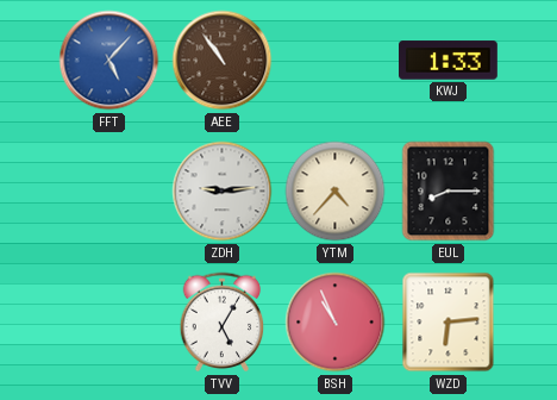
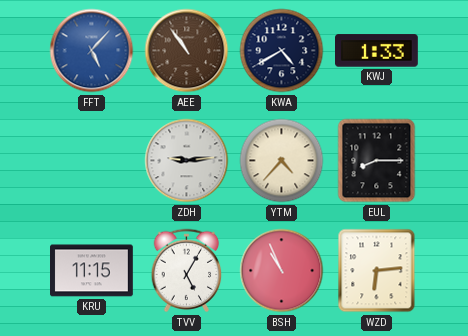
KWA: none -> 4:40
KRU: none -> 11:15
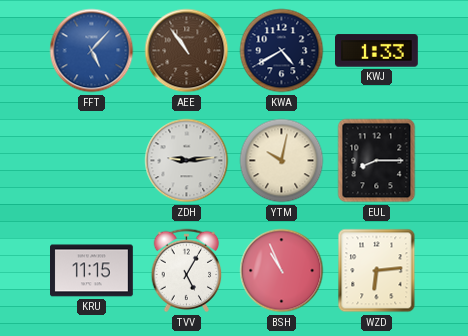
YTM: 4:37 -> 10:02
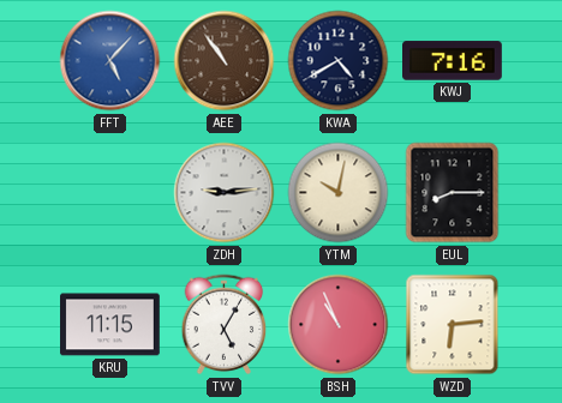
KWJ: 1:33 -> 7:16
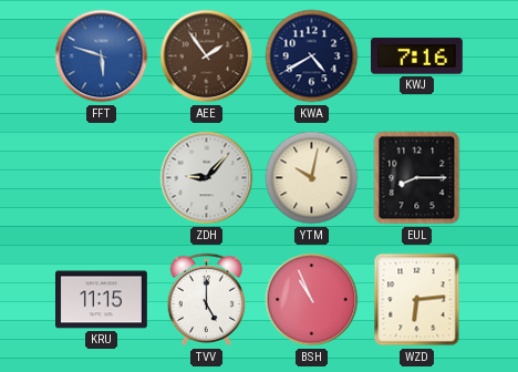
FFT: 5:07 -> 5:48
AEE: 10:54 -> 1:54
ZDH: 9:14 -> 9:07
TVV: 5:05 -> 5:00
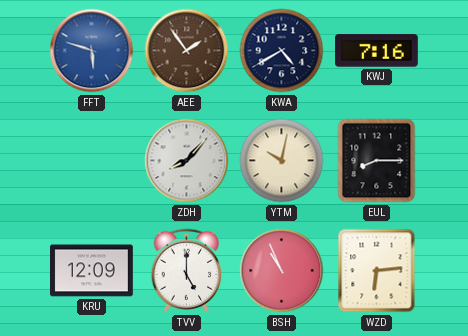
ZDH: 9:07 -> 8:07
KRU: 11:15 -> 12:09
